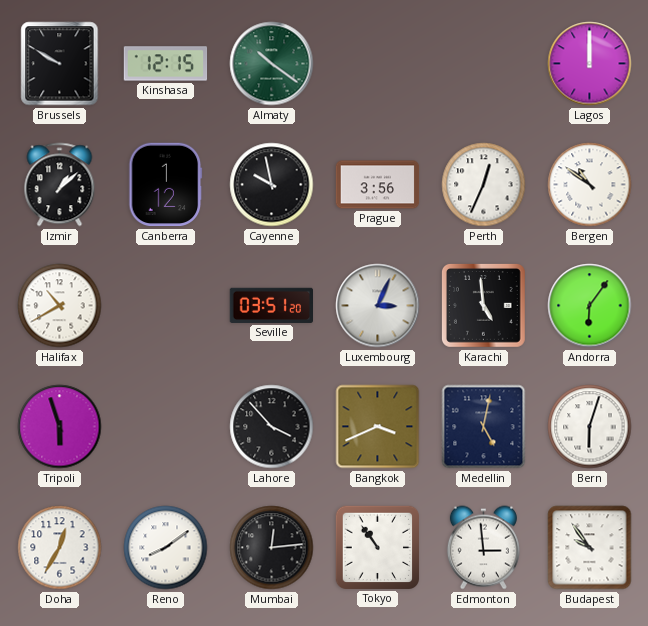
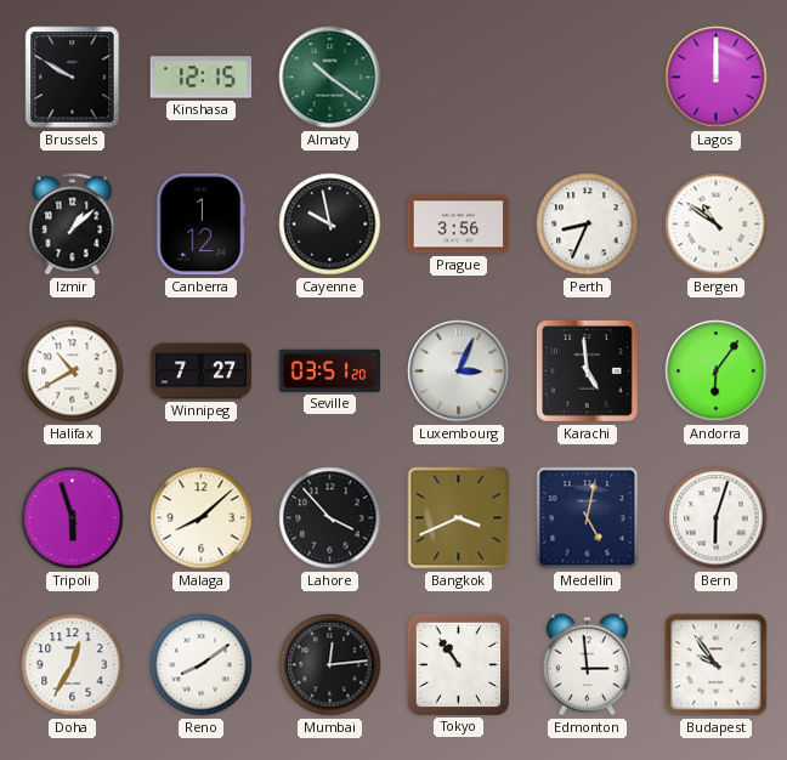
Perth: 12:34 -> 8:34
Winnipeg: none -> 7:27
Malaga: none -> 8:08
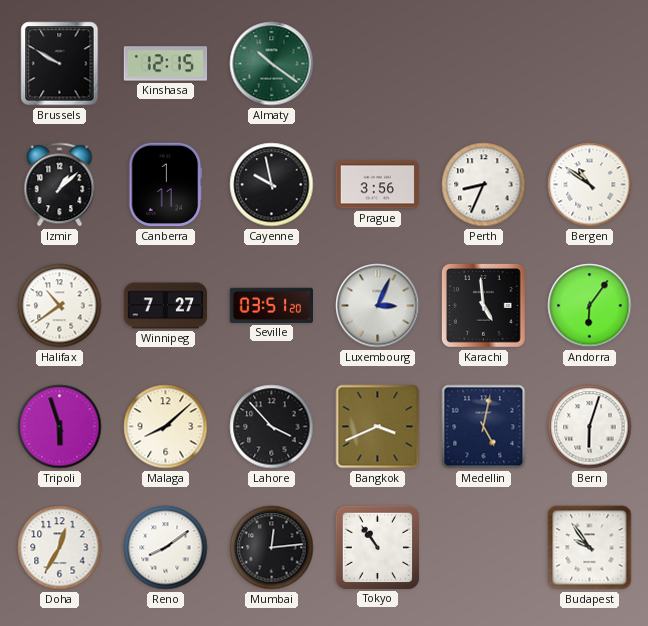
Lagos: 12:00 -> none
Canberra: 1:12 -> 1:11
Halifax: 10:40 -> 10:39
Edmonton: 2:59 -> none
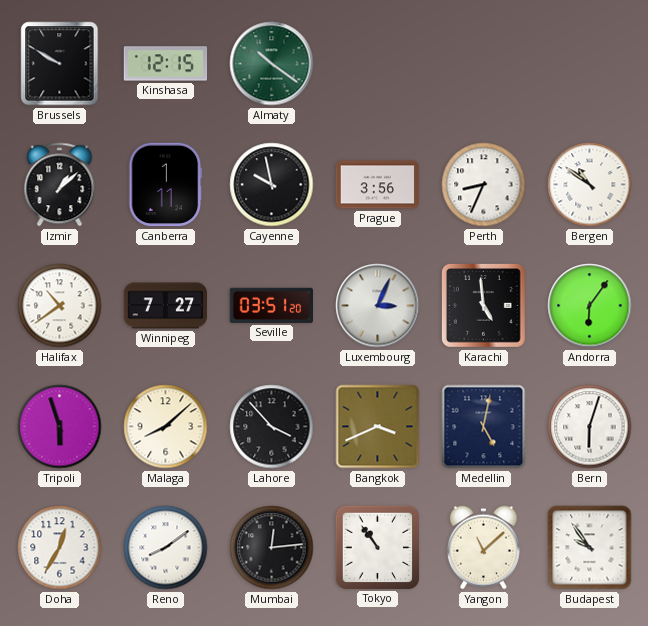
Yangon: none -> 11:08
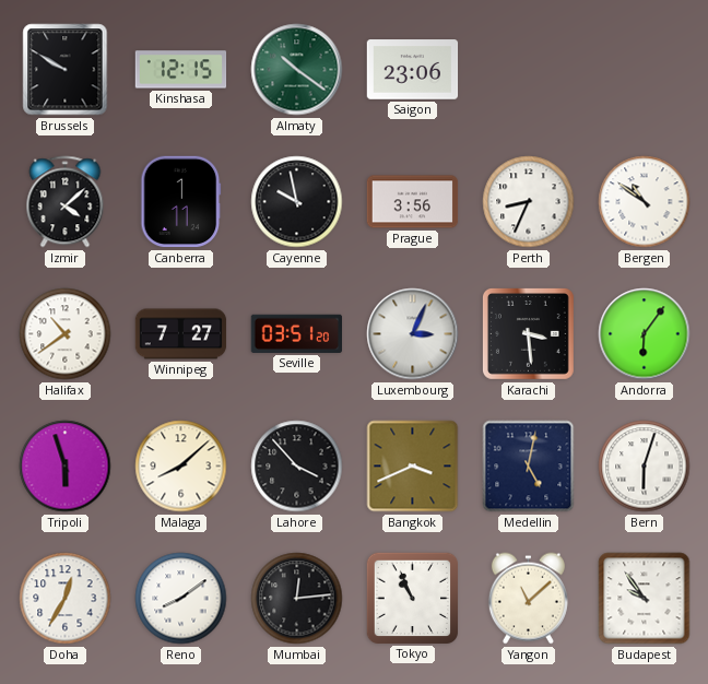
Saigon: none -> 23:06
Izmir: 1:08 -> 4:08
Karachi: 4:59 -> 3:29
Tokyo: 10:54 -> 10:56
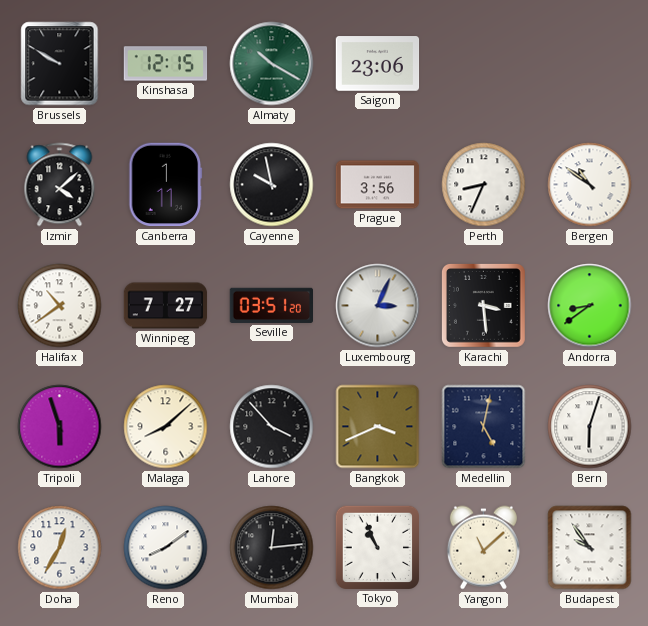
Almaty: 10:21 -> 10:20
Andorra: 6:06 -> 8:39
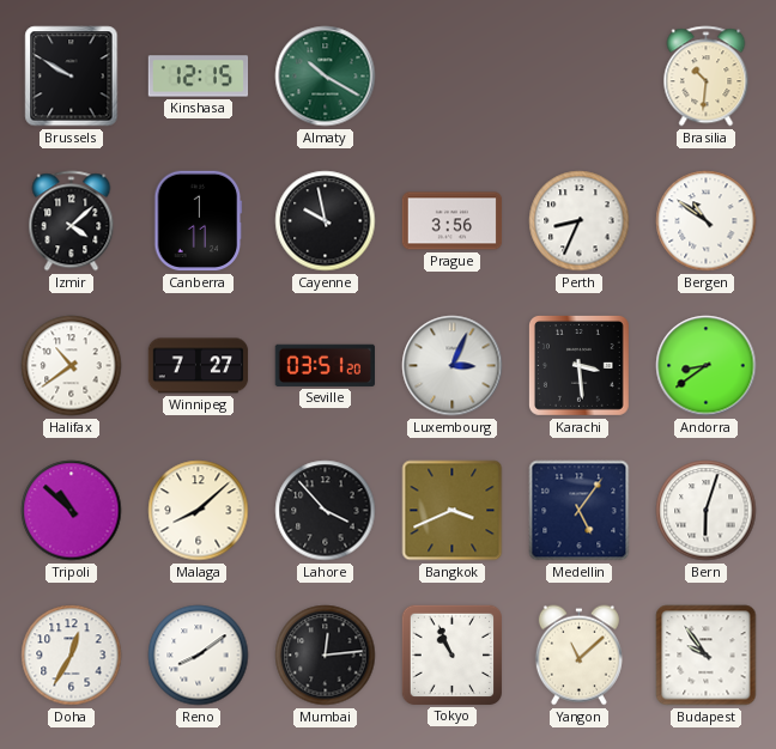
Saigon: 23:06 -> none
Brasilia: none -> 10:31
Tripoli: 5:57 -> 10:52
Medellin: 5:02 -> 5:06
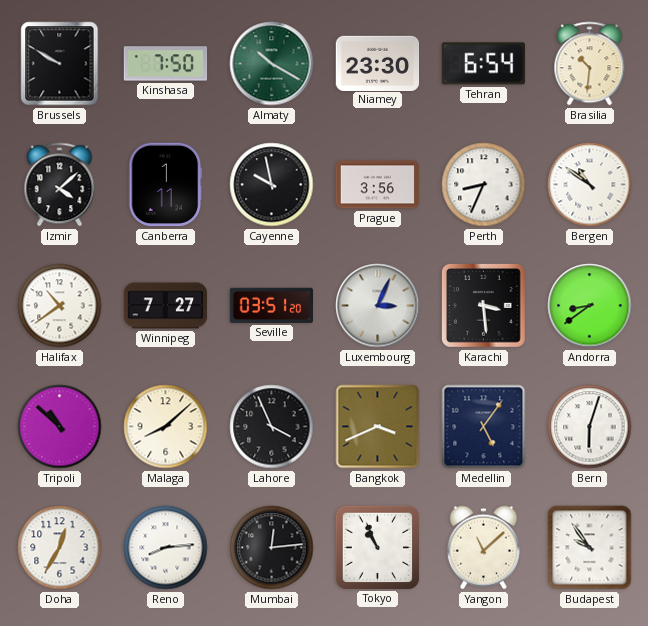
Kinshasa: 12:15 -> 7:50
Niamey: none -> 23:30
Tehran: none -> 6:54
Lahore: 3:53 -> 3:56
Reno: 8:09 -> 8:14
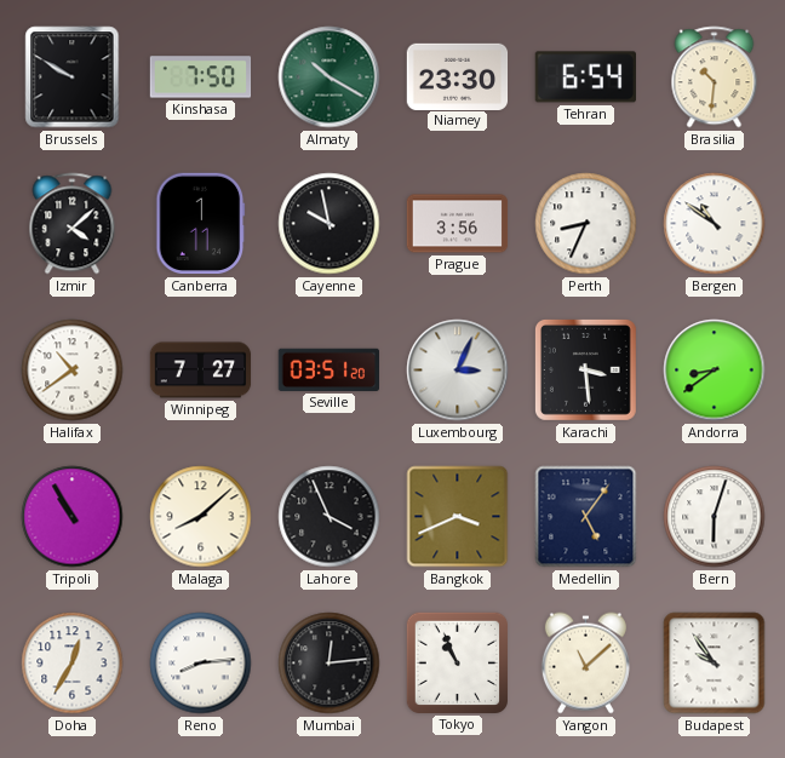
Tripoli: 10:52 -> 10:55
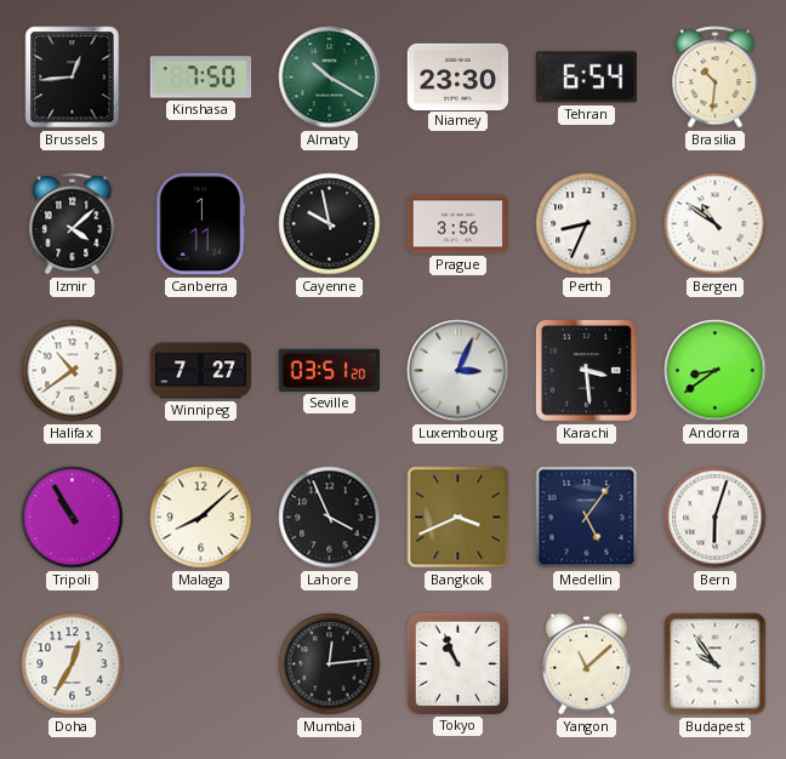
Brussels: 9:50 -> 12:44
Reno: 8:14 -> none
